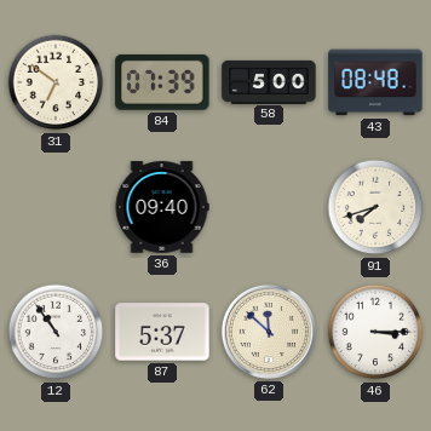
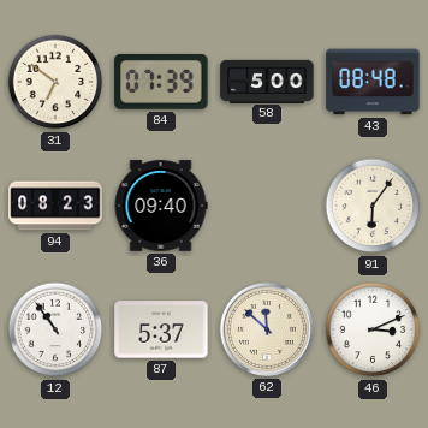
94: none -> 08:23
91: 7:42 -> 6:06
46: 3:15 -> 3:11
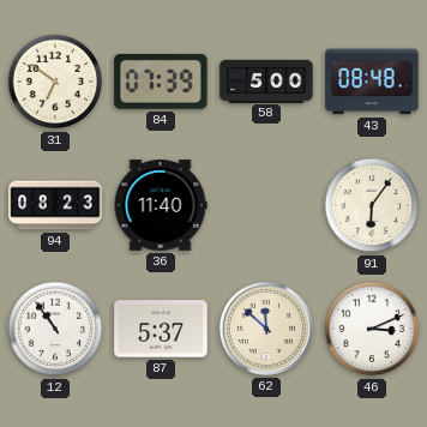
36: 09:40 -> 11:40
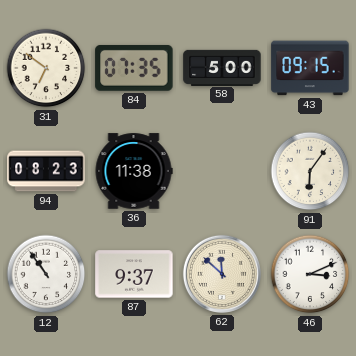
84: 07:39 -> 07:35
43: 08:48 -> 09:15
36: 11:40 -> 11:38
87: 5:37 -> 9:37
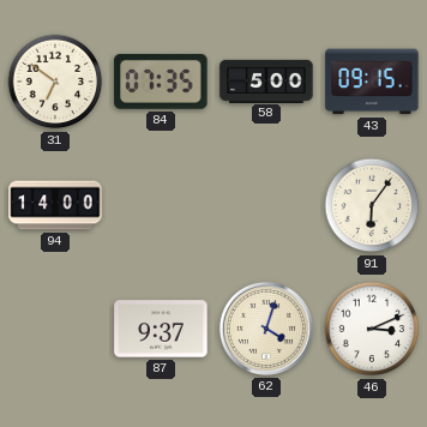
94: 08:23 -> 14:00
36: 11:38 -> none
12: 10:54 -> none
62: 11:52 -> 4:03
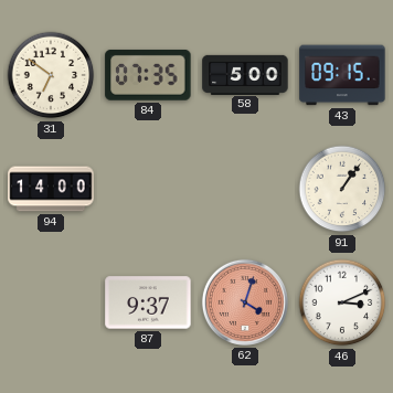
91: 6:06 -> 1:06
62 dial: cream -> salmon
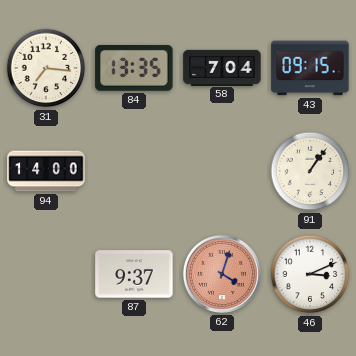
31: 6:51 -> 7:16
84: 07:35 -> 13:35
58: 5:00 -> 7:04
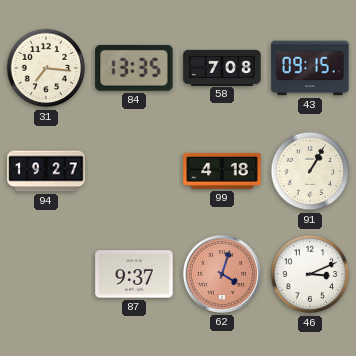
58: 7:04 -> 7:08
94: 14:00 -> 19:27
99: none -> 4:18
91: 1:06 -> 1:05
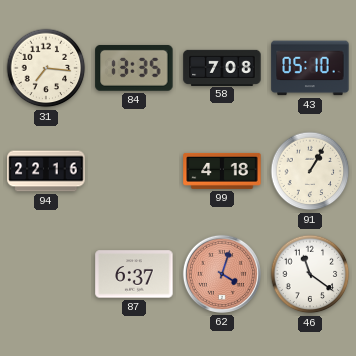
43: 09:15 -> 05:10
94: 19:27 -> 22:16
87: 9:37 -> 6:37
46: 3:11 -> 11:21
